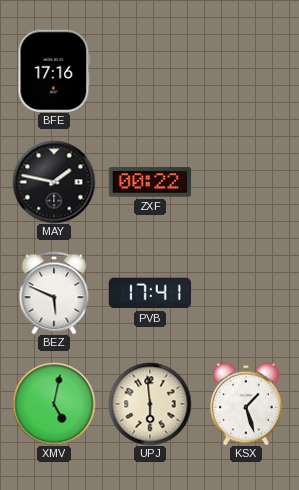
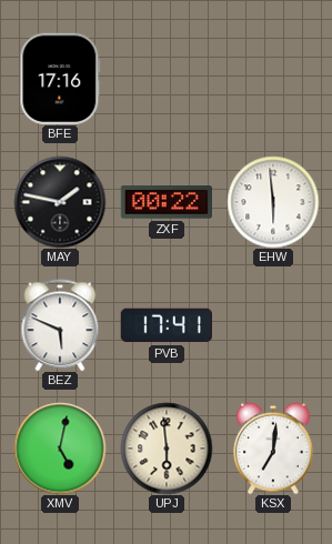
EHW: none -> 5:59
KSX: 1:27 -> 7:01
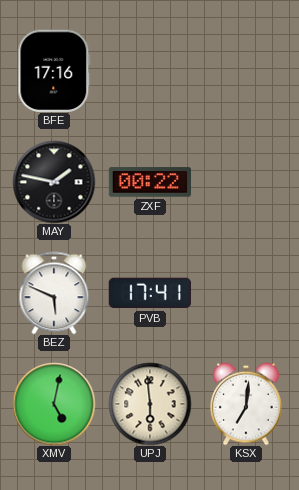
EHW: 5:59 -> none
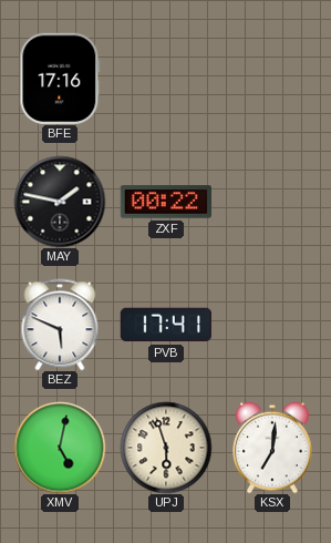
UPJ: 5:59 -> 5:57
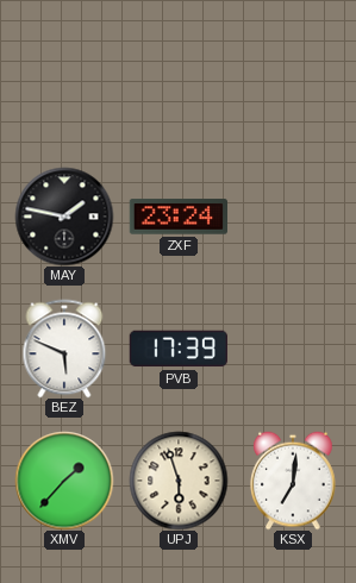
BFE: 17:16 -> none
ZXF: 00:22 -> 23:24
PVB: 17:41 -> 17:39
XMV: 5:02 -> 1:37
